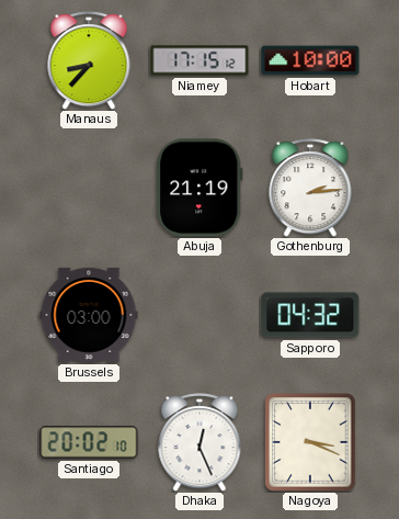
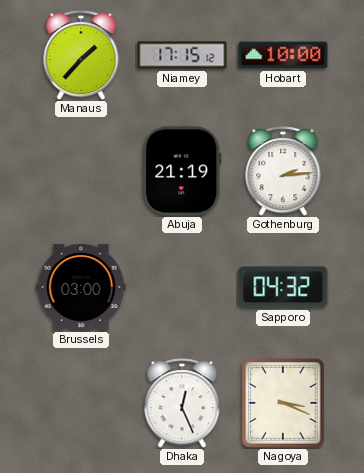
Manaus: 8:37 -> 1:37
Santiago: 20:02 -> none
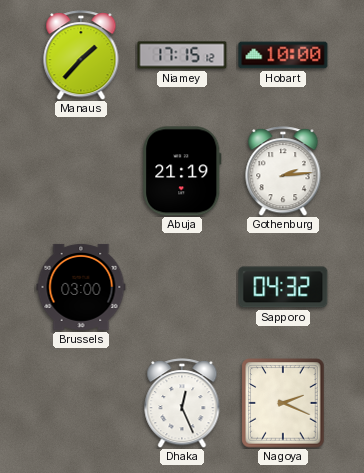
Nagoya: 3:19 -> 2:19
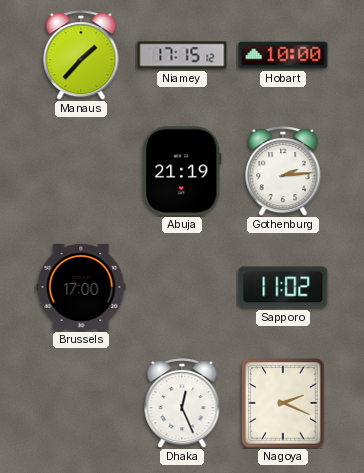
Brussels: 03:00 -> 17:00
Sapporo: 04:32 -> 11:02
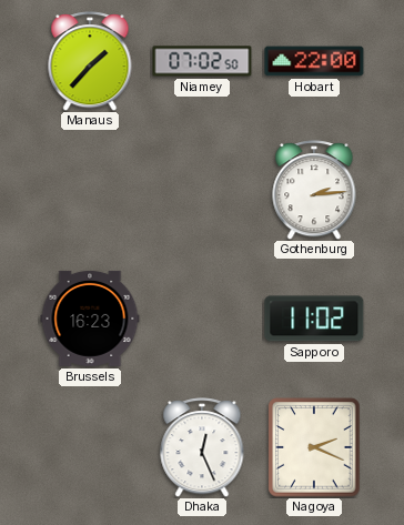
Niamey: 17:15 -> 07:02
Hobart: 10:00 -> 22:00
Abuja: 21:19 -> none
Brussels: 17:00 -> 16:23
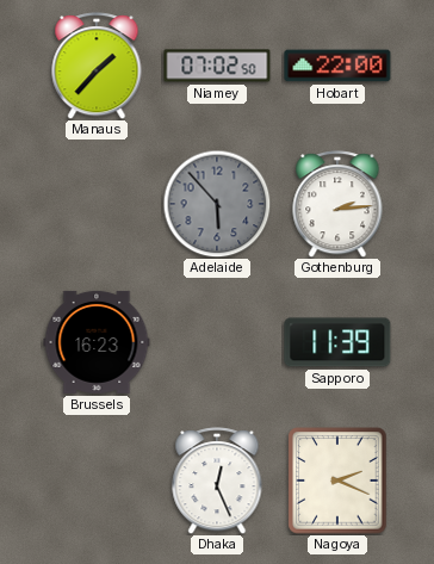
Adelaide: none -> 5:53
Sapporo: 11:02 -> 11:39
